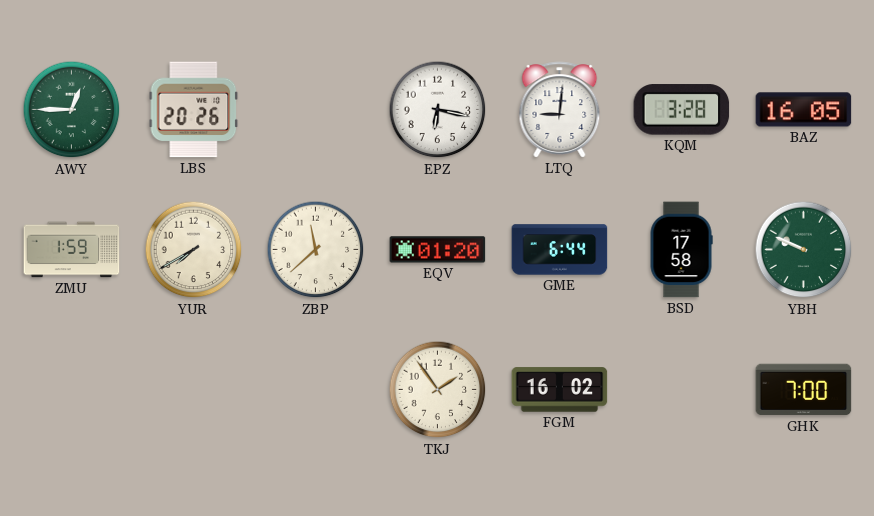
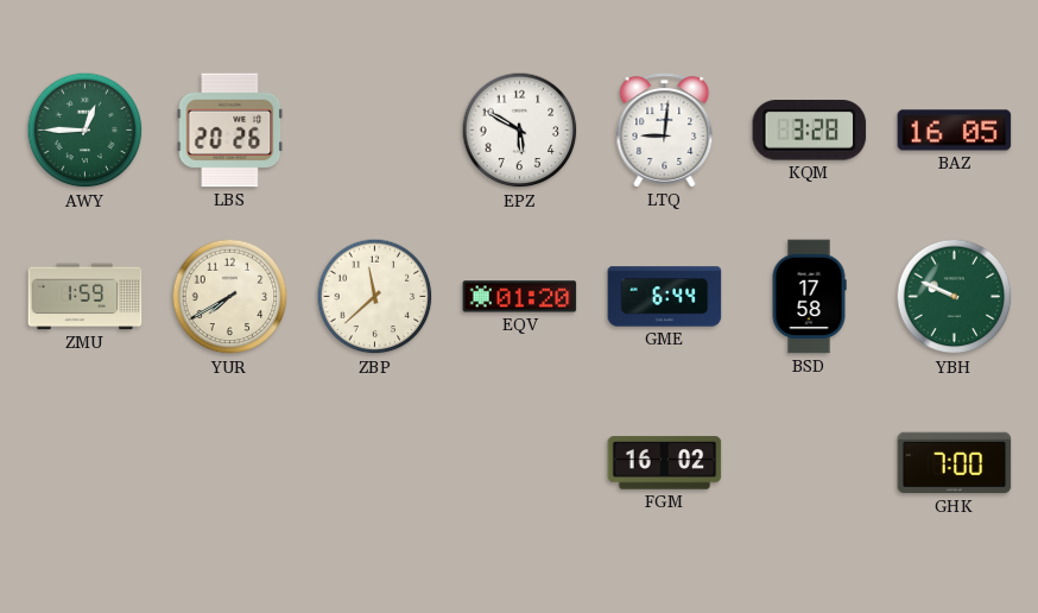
EPZ: 6:17 -> 5:50
TKJ: 1:54 -> none
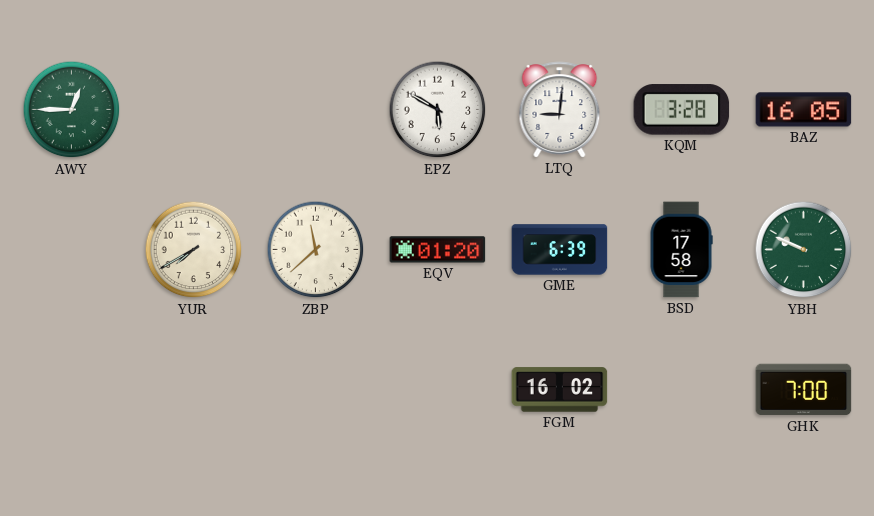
LBS: 20:26 -> none
ZMU: 1:59 -> none
GME: 6:44 -> 6:39
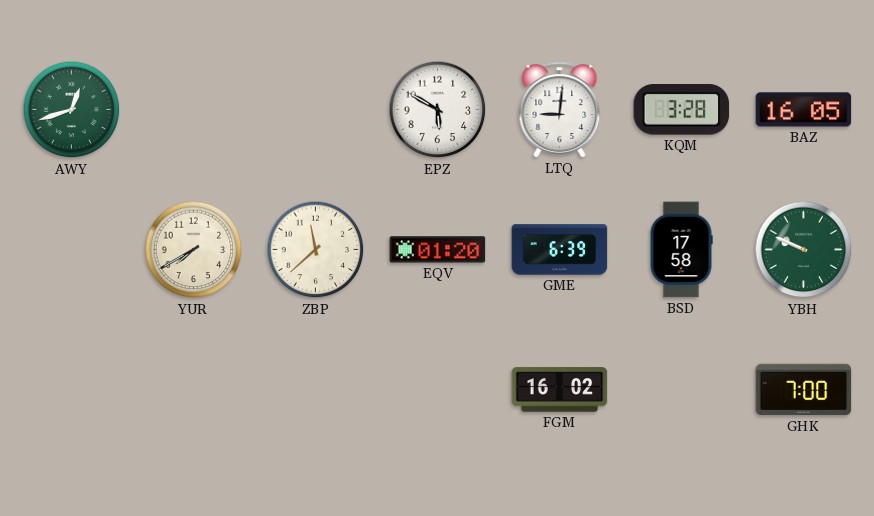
AWY: 12:45 -> 12:42
